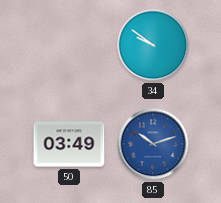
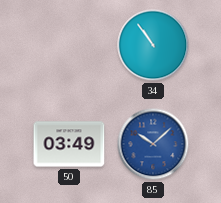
34: 9:51 -> 10:54
85: 10:12 -> 10:08
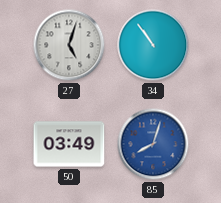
27: none -> 5:03
85: 10:08 -> 8:03
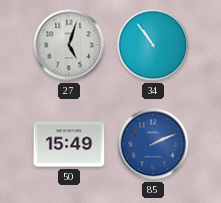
50: 03:49 -> 15:49
85: 8:03 -> 2:11
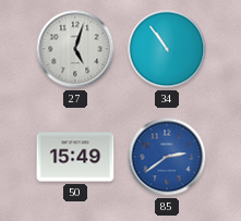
85: 2:11 -> 2:39
